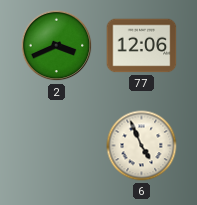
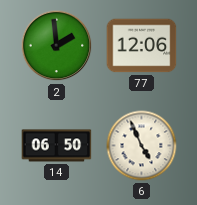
2: 3:41 -> 1:59
14: none -> 06:50
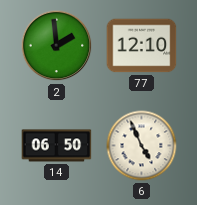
77: 12:06 -> 12:10
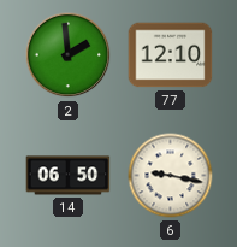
6: 4:56 -> 9:17
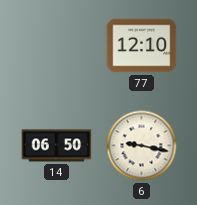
2: 1:59 -> none
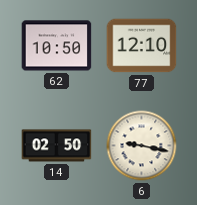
62: none -> 10:50
14: 06:50 -> 02:50
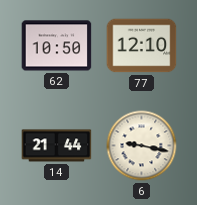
14: 02:50 -> 21:44
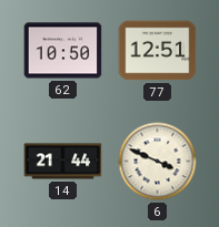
77: 12:10 -> 12:51
6: 9:17 -> 3:49
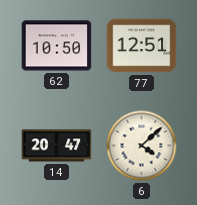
14: 21:44 -> 20:47
6: 3:49 -> 4:08
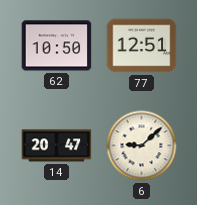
6: 4:08 -> 9:08
